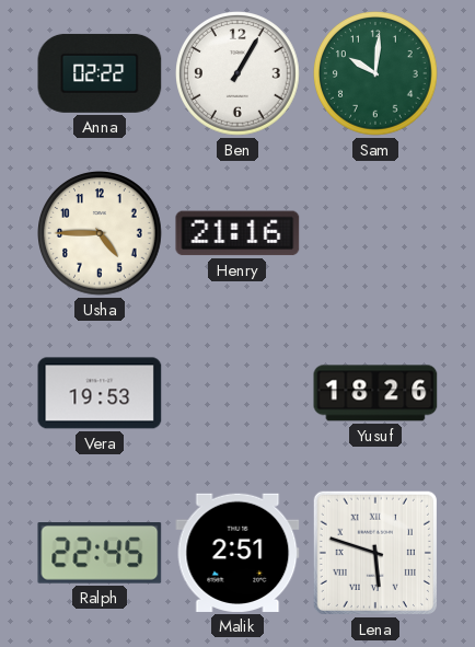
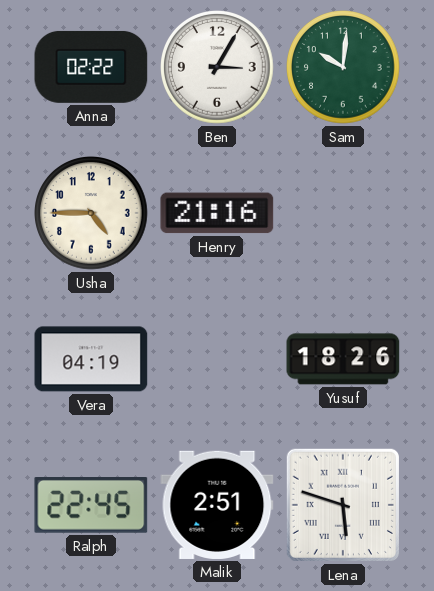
Ben: 1:05 -> 3:05
Vera: 19:53 -> 04:19
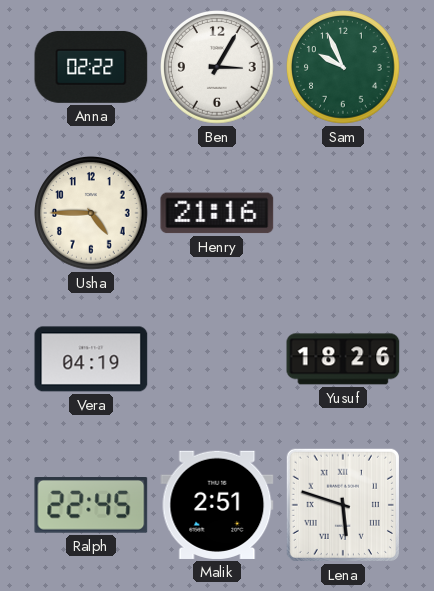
Sam: 10:01 -> 9:56
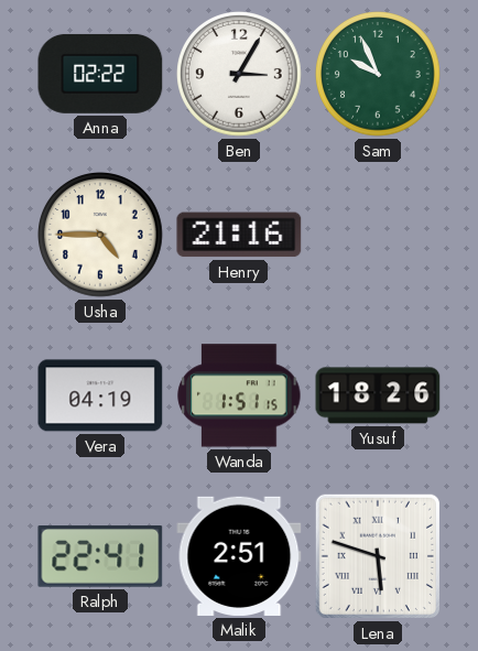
Wanda: none -> 1:51
Ralph: 22:45 -> 22:41
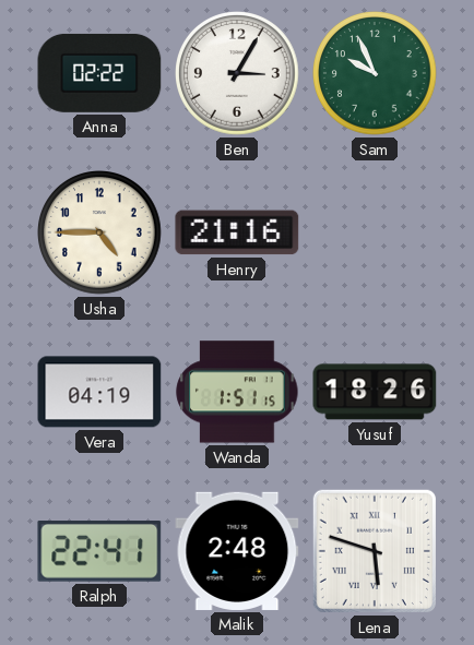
Malik: 2:51 -> 2:48
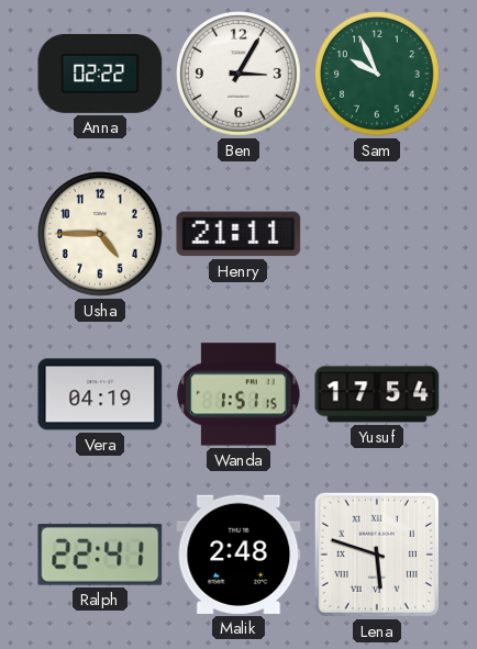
Henry: 21:16 -> 21:11
Yusuf: 18:26 -> 17:54
